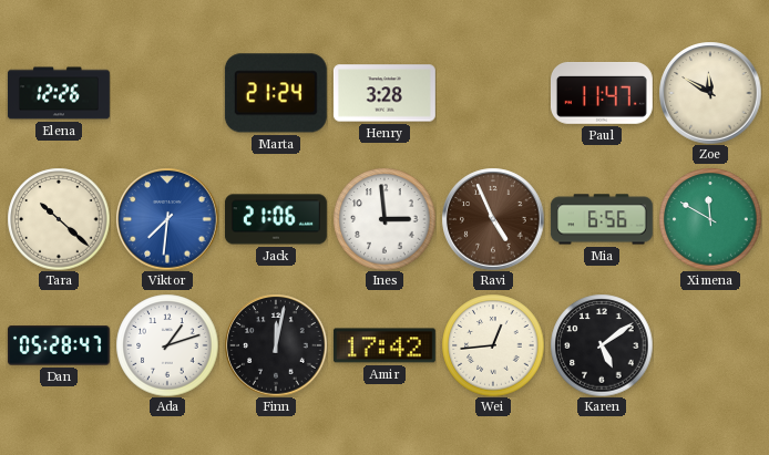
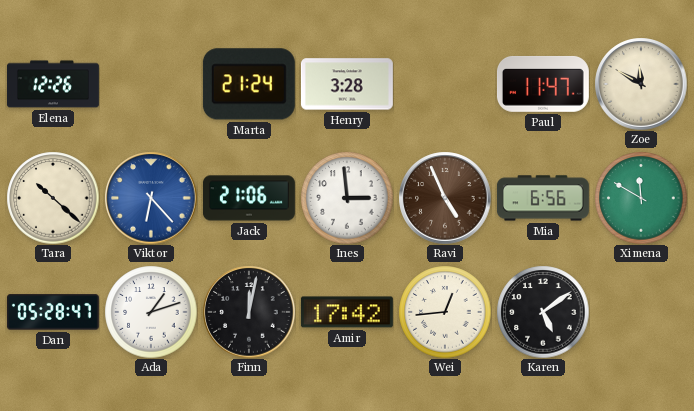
Viktor: 7:31 -> 6:23
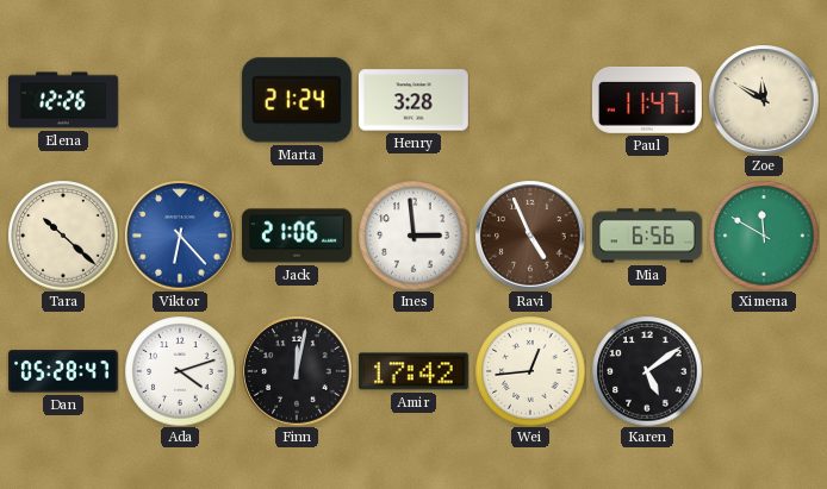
Ada: 1:12 -> 4:12
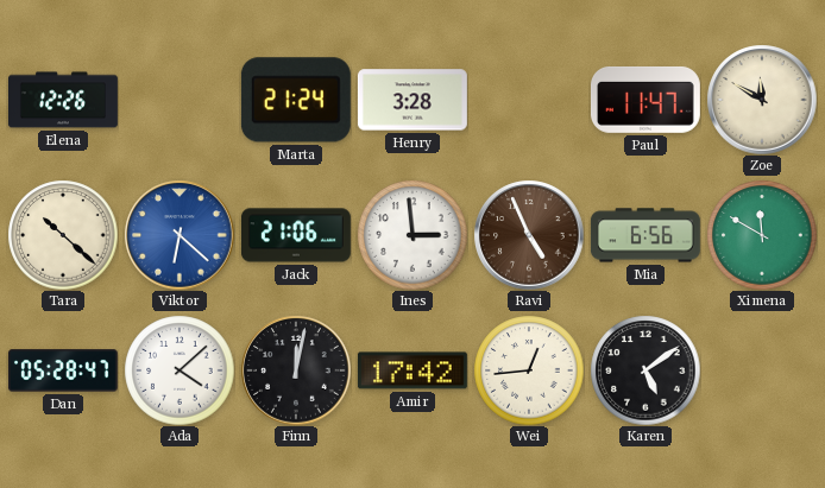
Viktor: 6:23 -> 6:22
Ada: 4:12 -> 4:08
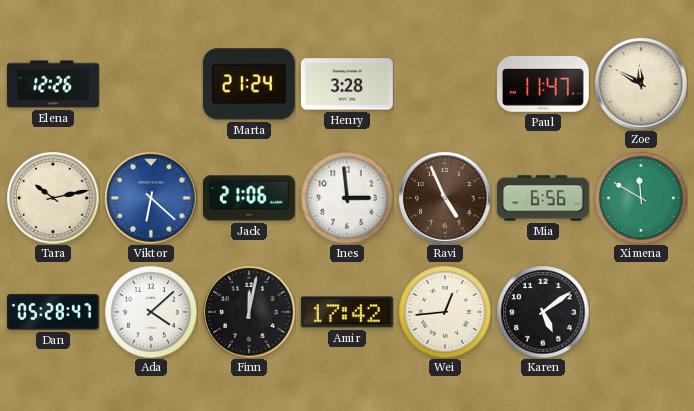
Tara: 10:22 -> 10:13
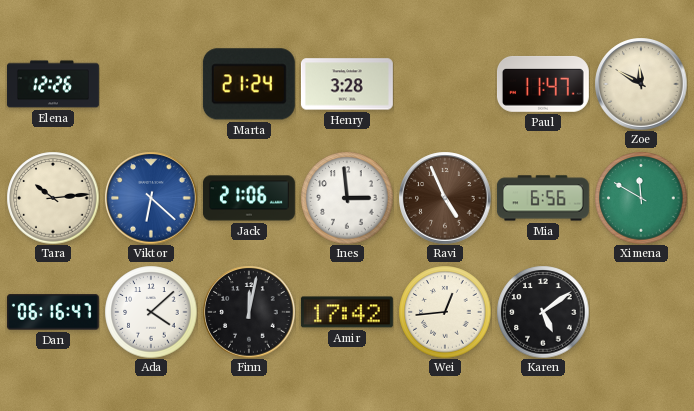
Tara: 10:13 -> 10:14
Dan: 05:28 -> 06:16
